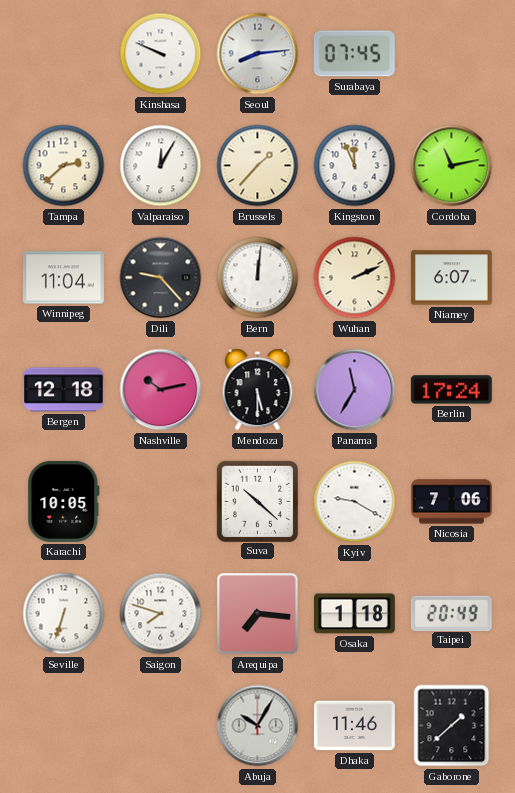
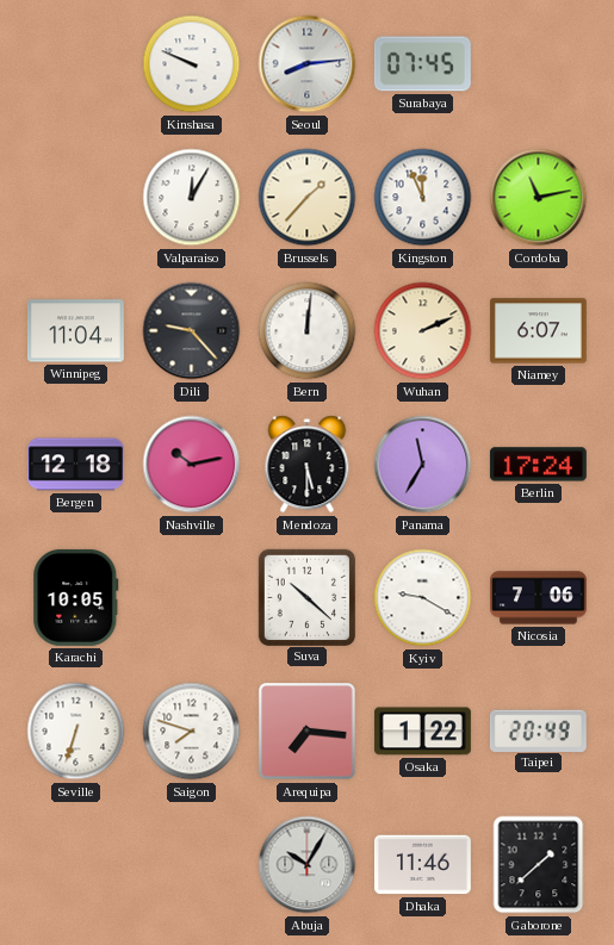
Tampa: 2:38 -> none
Osaka: 1:18 -> 1:22
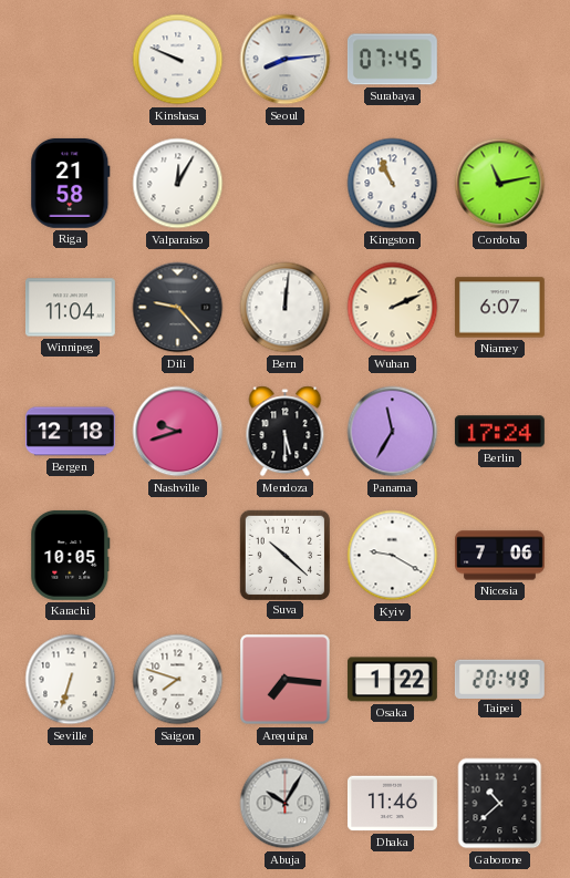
Riga: none -> 21:58
Brussels: 1:37 -> none
Kingston: 11:56 -> 10:56
Nashville: 10:13 -> 9:42
Gaborone: 1:38 -> 10:38
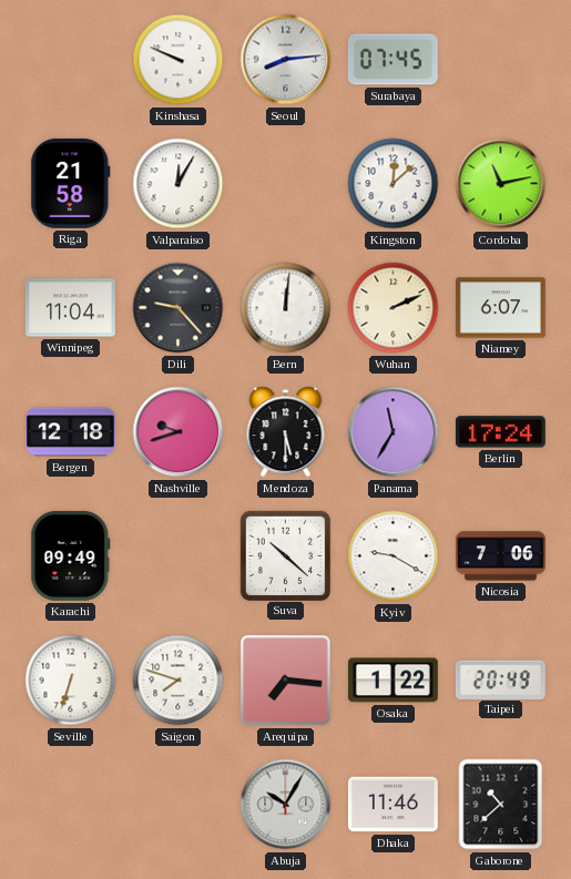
Kingston: 10:56 -> 12:08
Karachi: 10:05 -> 09:49
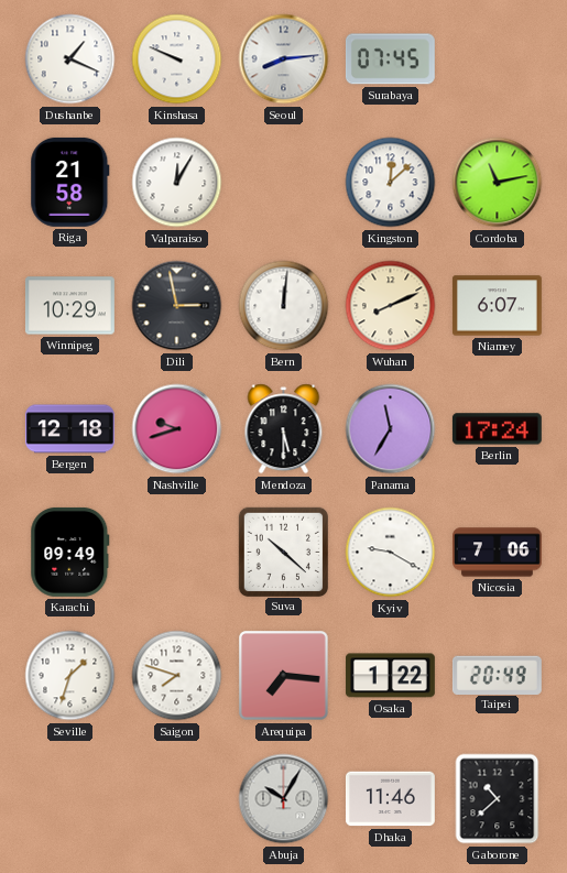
Dushanbe: none -> 1:19
Winnipeg: 11:04 -> 10:29
Dili: 9:23 -> 2:58
Wuhan: 2:11 -> 8:11
Seville: 6:33 -> 1:33
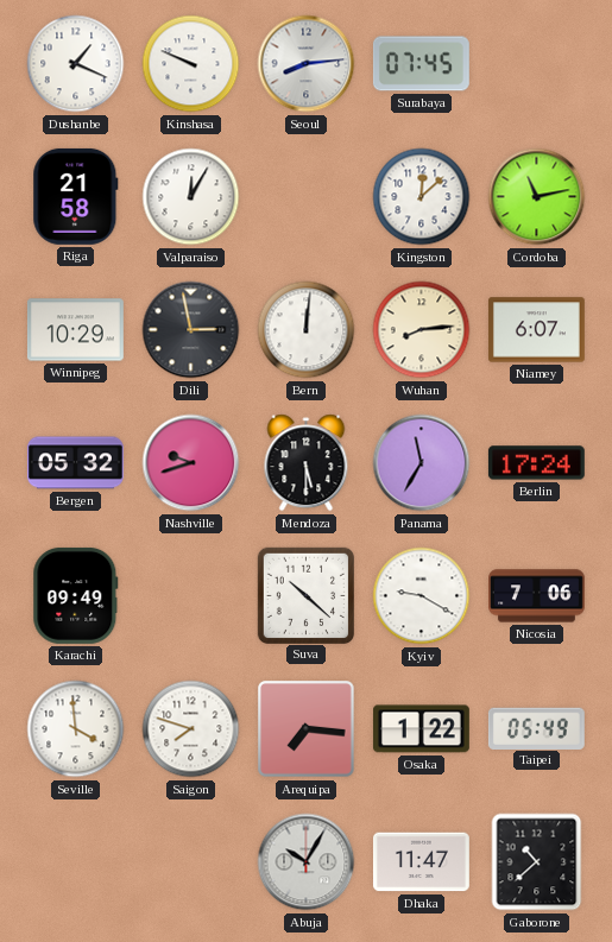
Wuhan: 8:11 -> 8:14
Bergen: 12:18 -> 05:32
Seville: 1:33 -> 3:59
Taipei: 20:49 -> 05:49
Dhaka: 11:46 -> 11:47
